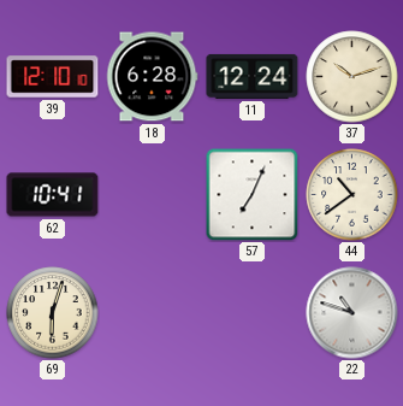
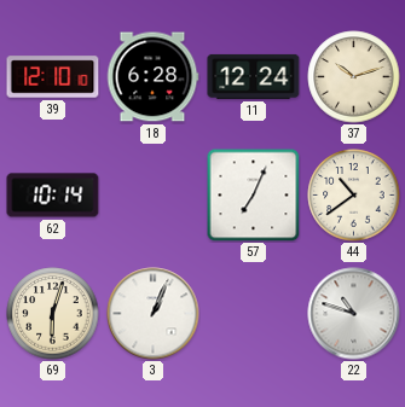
62: 10:41 -> 10:14
3: none -> 1:04
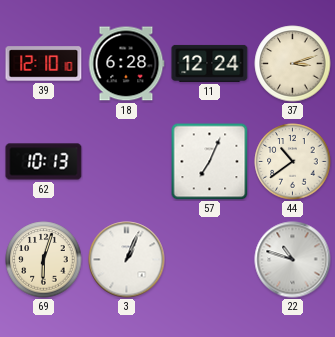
37: 10:12 -> 3:12
62: 10:14 -> 10:13
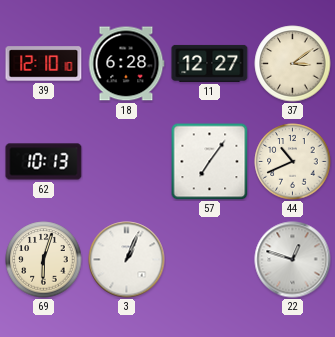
11: 12:24 -> 12:27
37: 3:12 -> 3:09
57: 7:04 -> 7:06
44: 10:39 -> 10:41
22: 10:48 -> 12:48
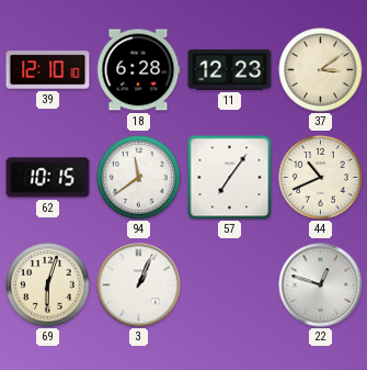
11: 12:27 -> 12:23
62: 10:13 -> 10:15
94: none -> 11:39
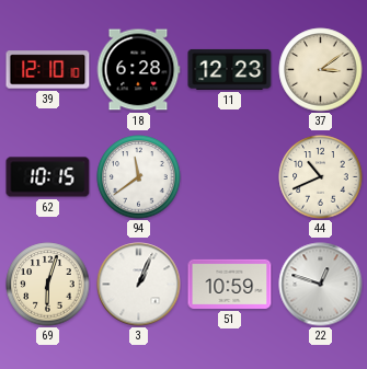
57: 7:06 -> none
51: none -> 10:59
